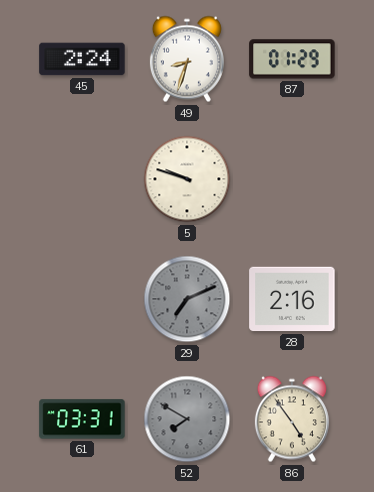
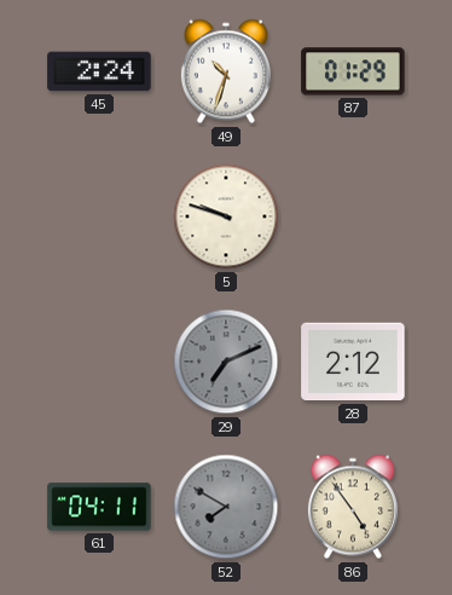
49: 8:33 -> 10:33
28: 2:16 -> 2:12
61: 03:31 -> 04:11
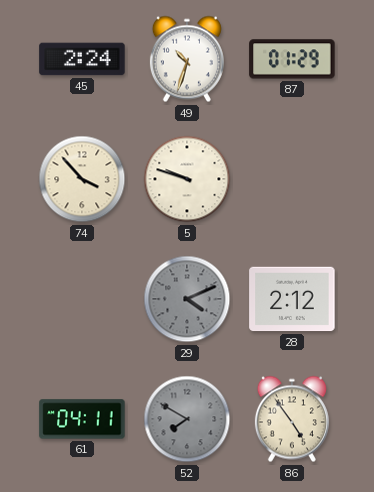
74: none -> 3:53
29: 7:11 -> 4:11
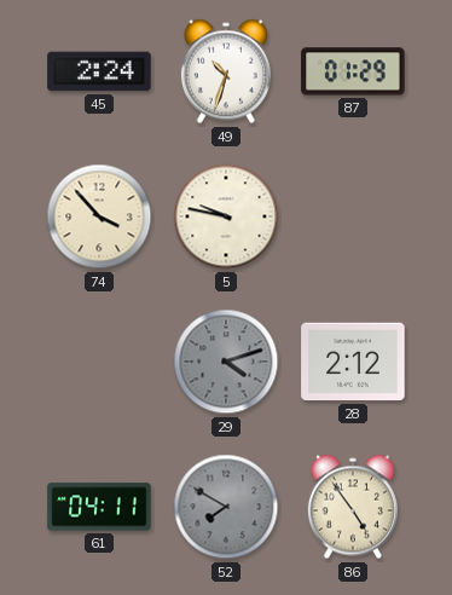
5: 9:48 -> 9:47
29: 4:11 -> 4:12
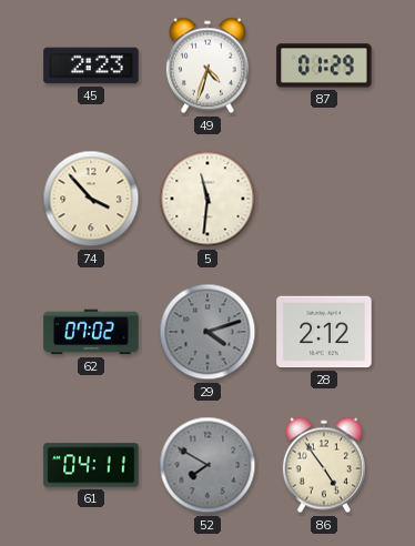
45: 2:24 -> 2:23
49: 10:33 -> 4:33
5: 9:47 -> 11:31
62: none -> 07:02
